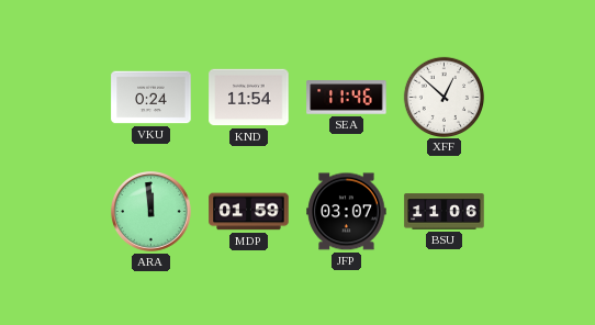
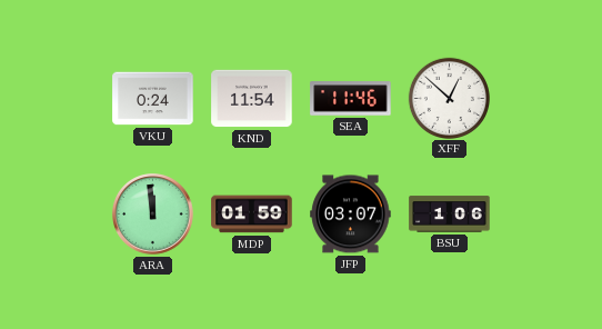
BSU: 11:06 -> 1:06
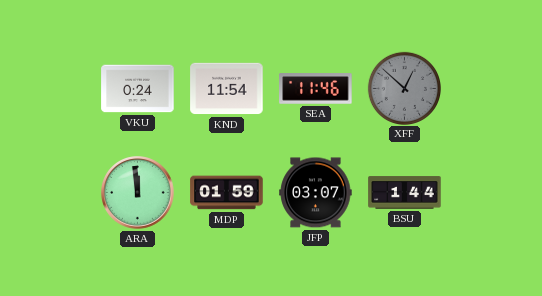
XFF dial: white -> grey
BSU: 1:06 -> 1:44
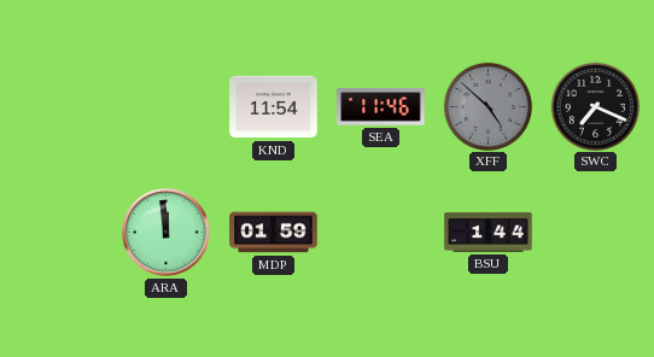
VKU: 0:24 -> none
XFF: 12:52 -> 4:52
SWC: none -> 7:19
JFP: 03:07 -> none
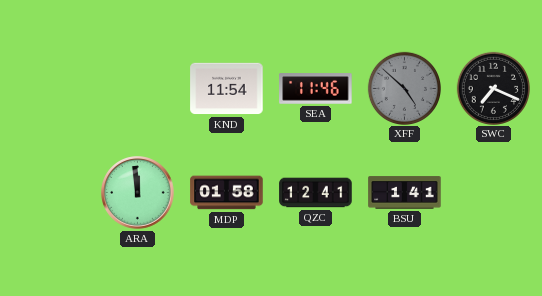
MDP: 01:59 -> 01:58
QZC: none -> 12:41
BSU: 1:44 -> 1:41
